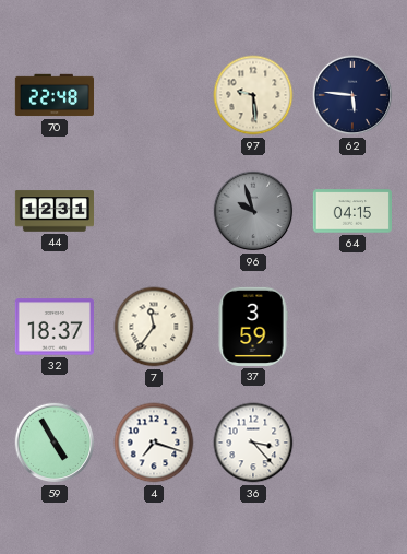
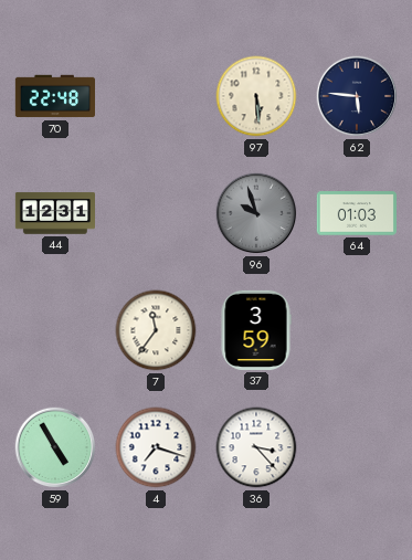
97: 9:29 -> 5:29
64: 04:15 -> 01:03
32: 18:37 -> none
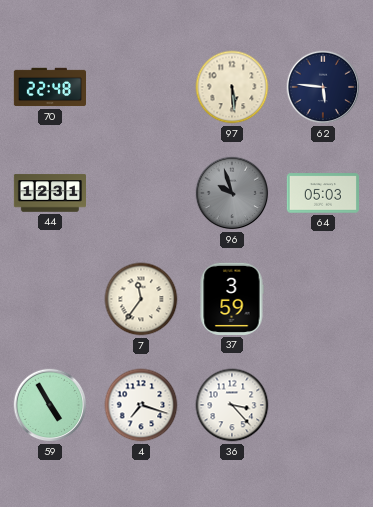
64: 01:03 -> 05:03
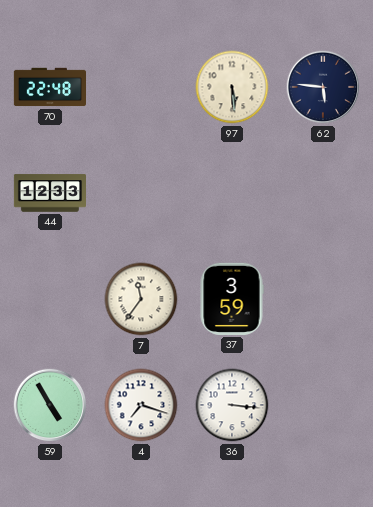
44: 12:31 -> 12:33
96: 9:57 -> none
64: 05:03 -> none
36: 3:23 -> 3:16
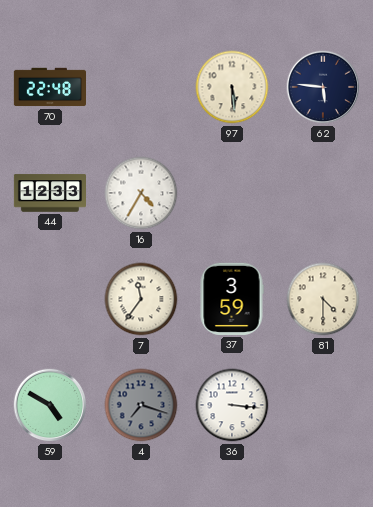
16: none -> 4:35
81: none -> 4:30
59: 4:55 -> 4:50
4 dial: white -> grey
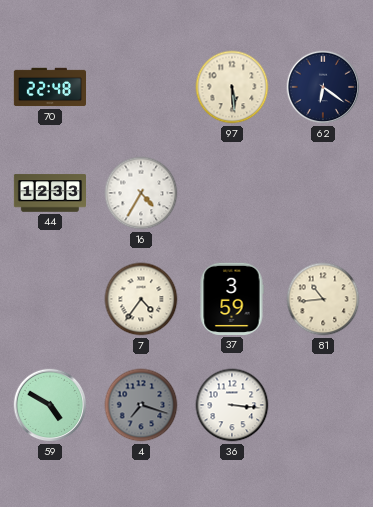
62: 5:46 -> 6:21
7: 11:36 -> 4:36
81: 4:30 -> 10:44
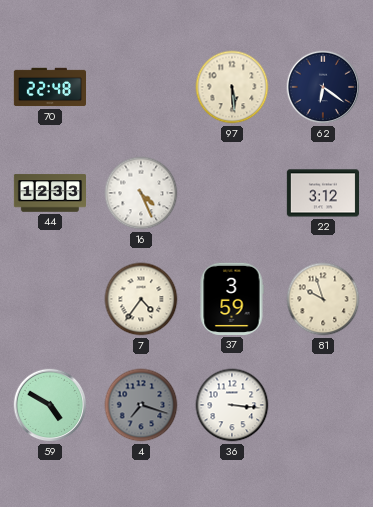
16: 4:35 -> 4:26
22: none -> 3:12
81: 10:44 -> 9:57
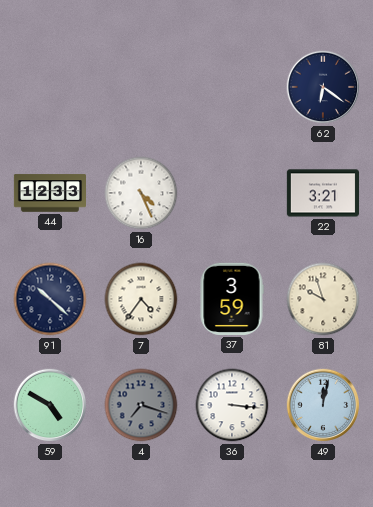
70: 22:48 -> none
97: 5:29 -> none
22: 3:12 -> 3:21
91: none -> 10:22
49: none -> 12:02
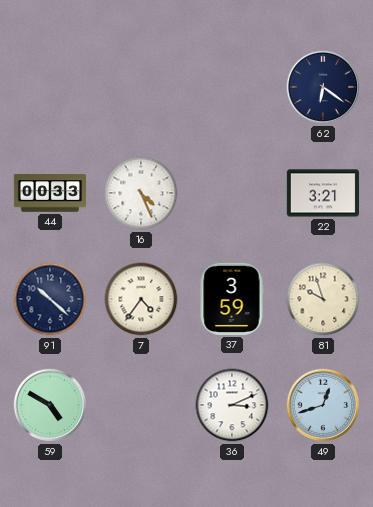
44: 12:33 -> 00:33
4: 7:18 -> none
36: 3:16 -> 3:11
49: 12:02 -> 12:42
